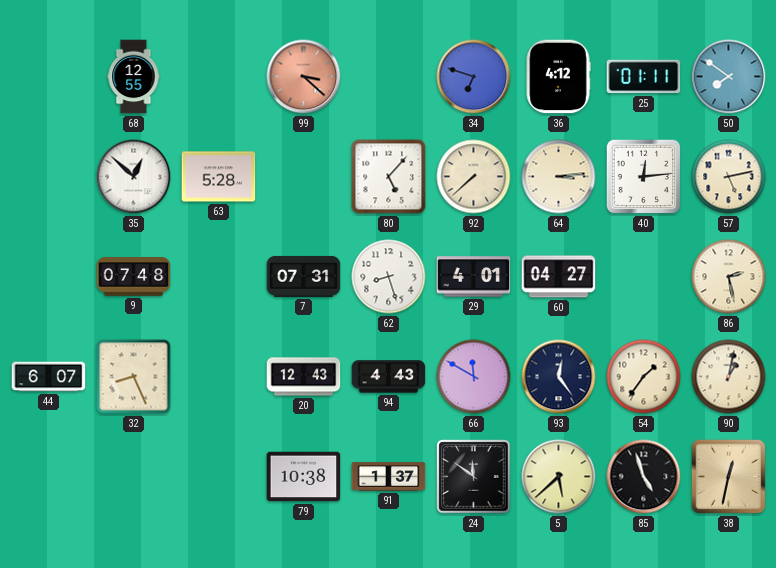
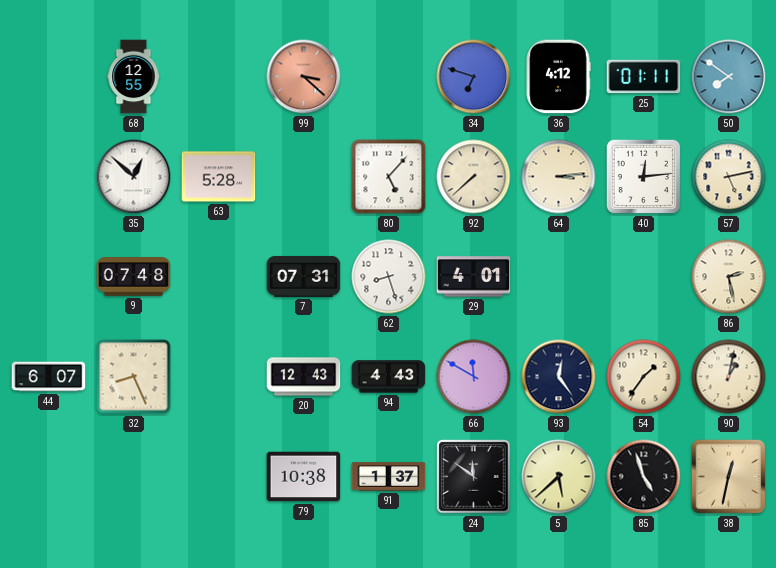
60: 04:27 -> none
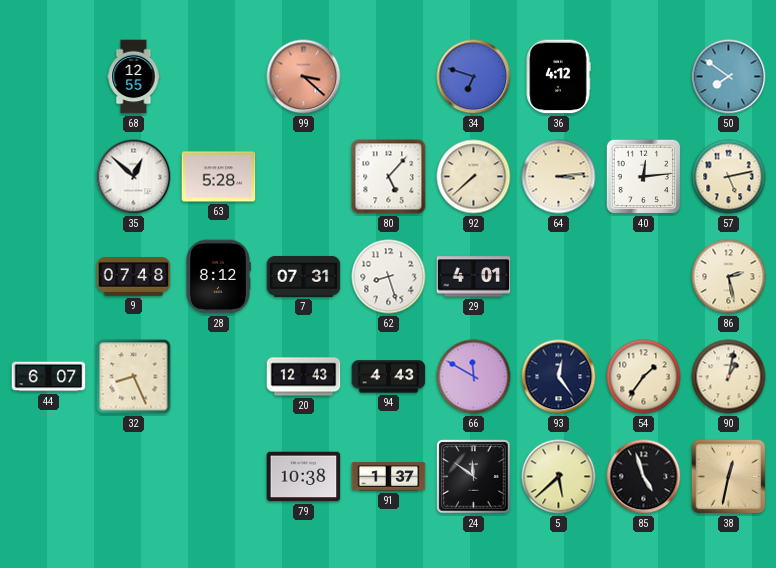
25: 01:11 -> none
28: none -> 8:12
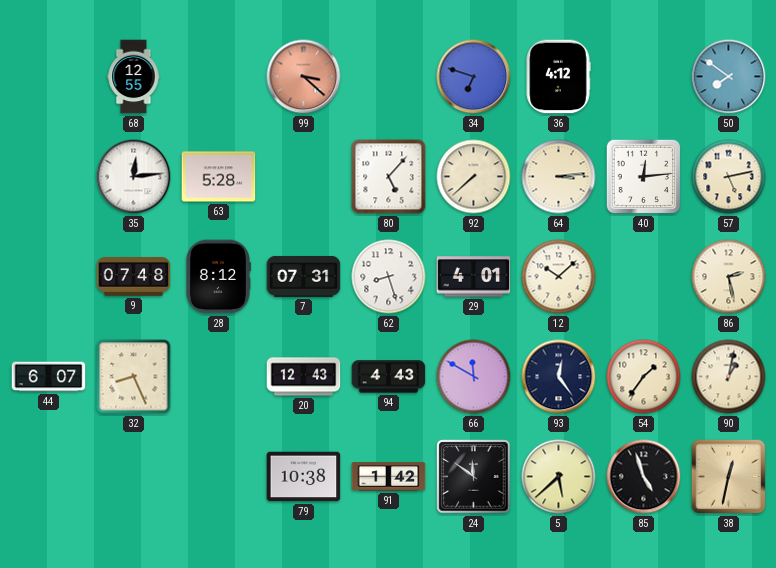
35: 12:52 -> 12:14
12: none -> 10:08
91: 1:37 -> 1:42
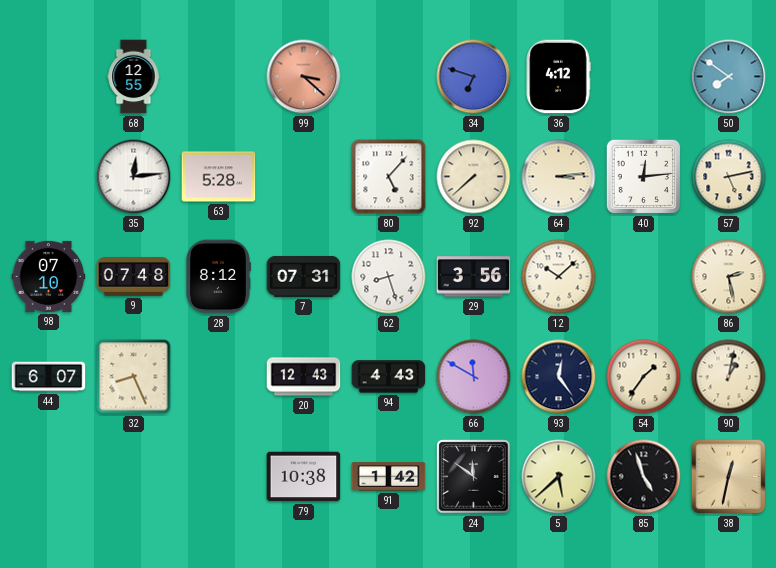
98: none -> 07:10
29: 4:01 -> 3:56
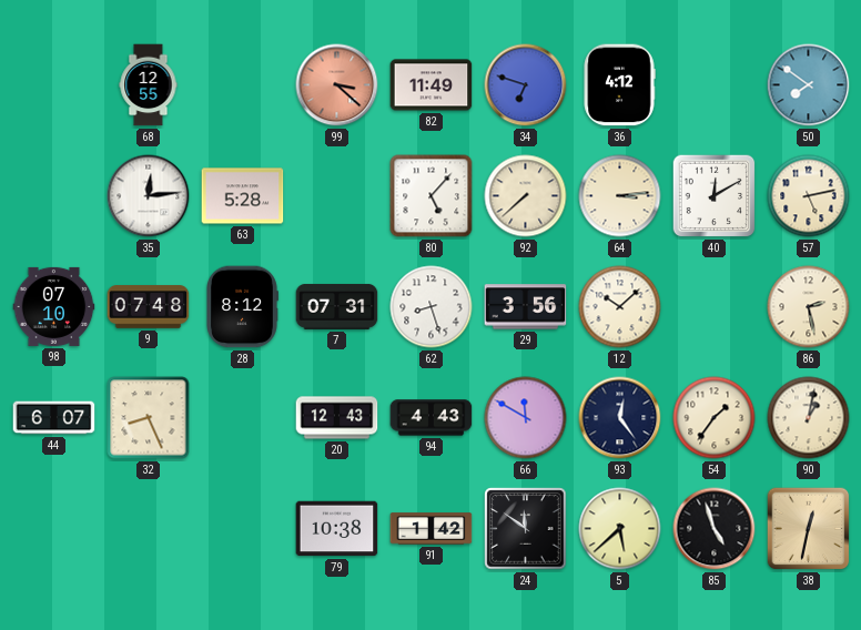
82: none -> 11:49
40: 12:14 -> 12:10
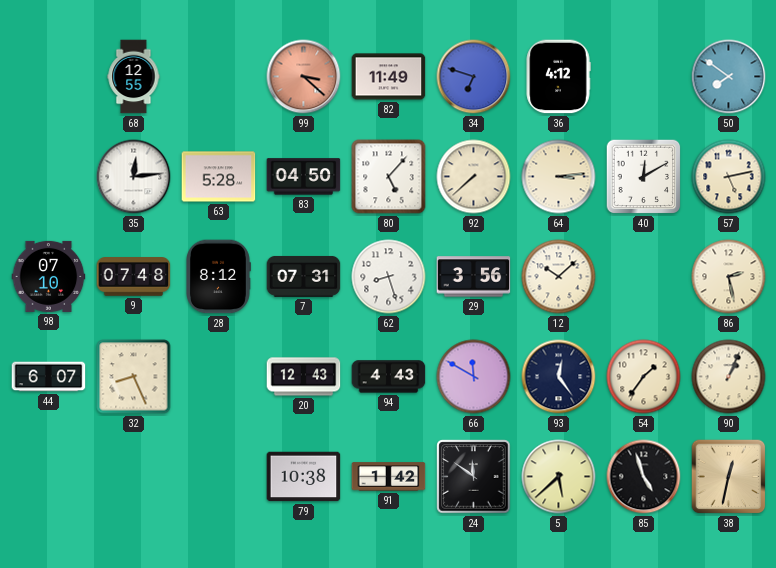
83: none -> 04:50
90: 1:02 -> 1:04
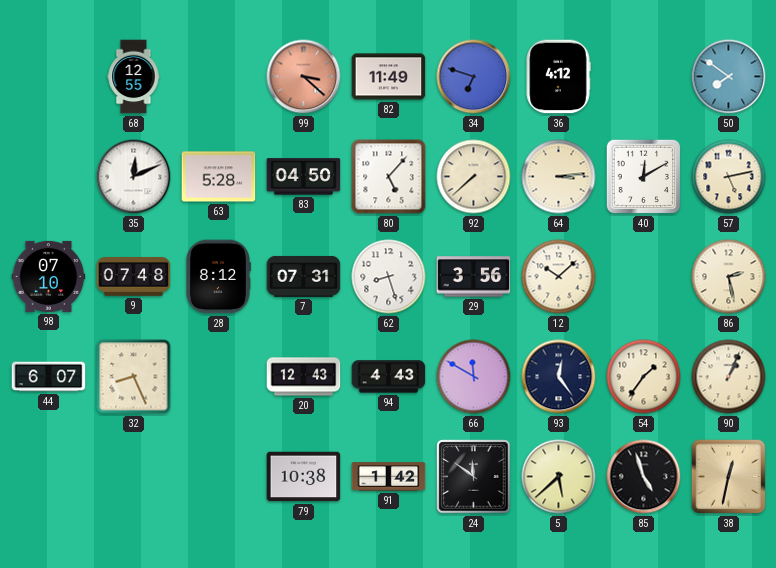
35: 12:14 -> 12:11
